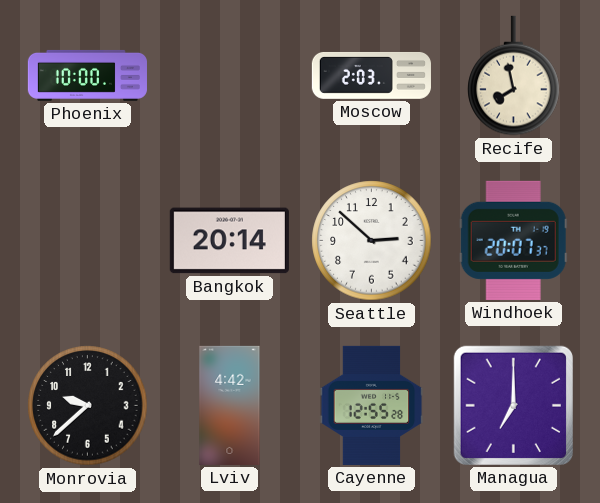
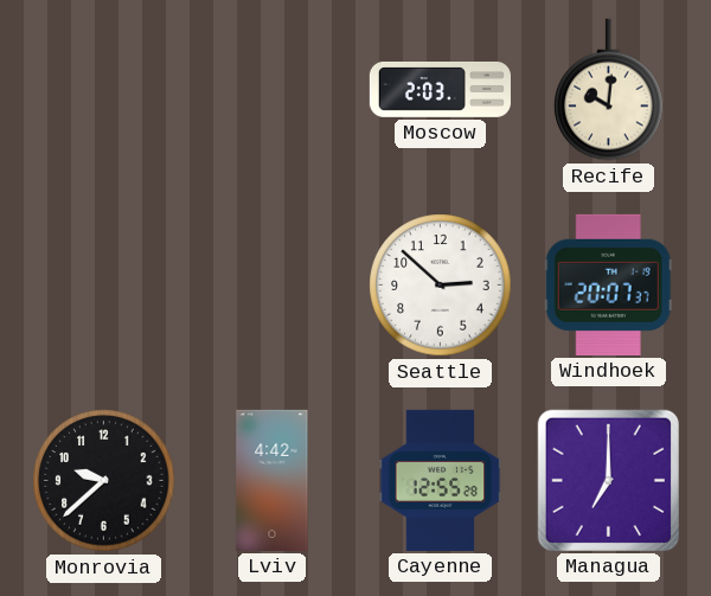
Phoenix: 10:00 -> none
Recife: 7:58 -> 10:01
Bangkok: 20:14 -> none
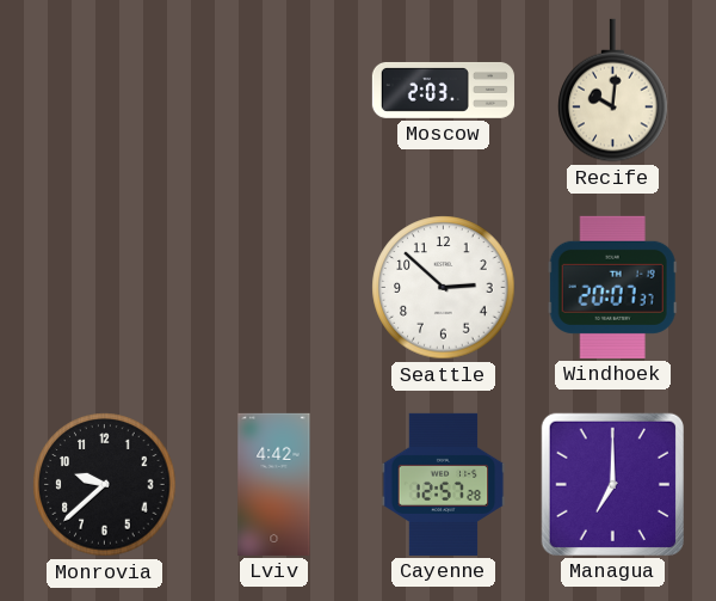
Cayenne: 12:55 -> 12:57
